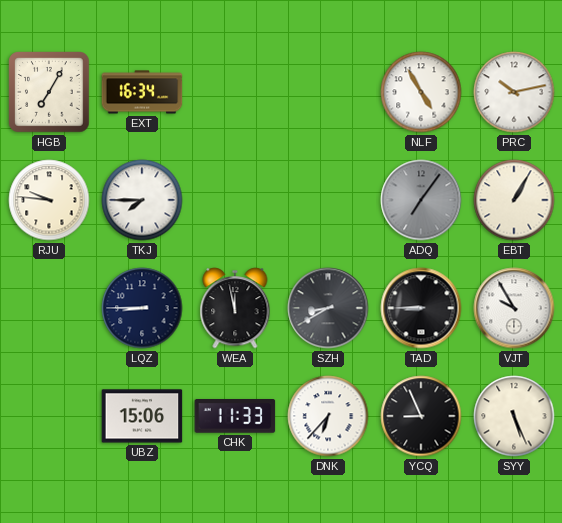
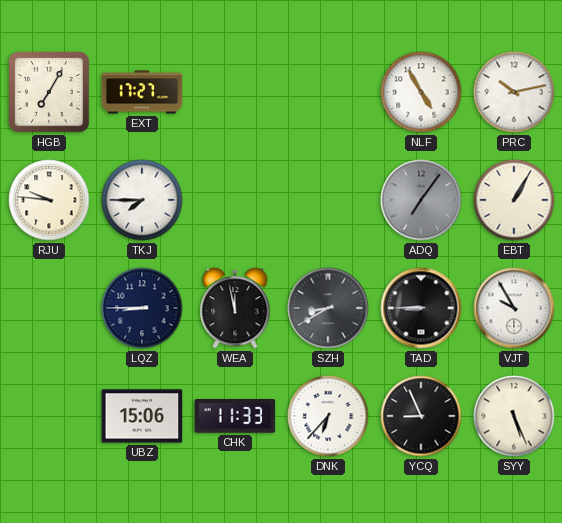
EXT: 16:34 -> 17:27
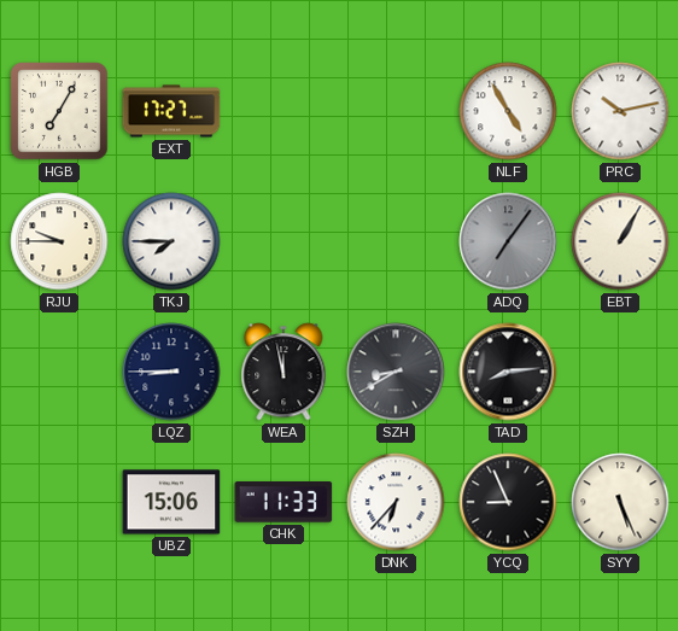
RJU: 9:46 -> 9:45
TAD: 8:45 -> 8:14
VJT: 9:55 -> none
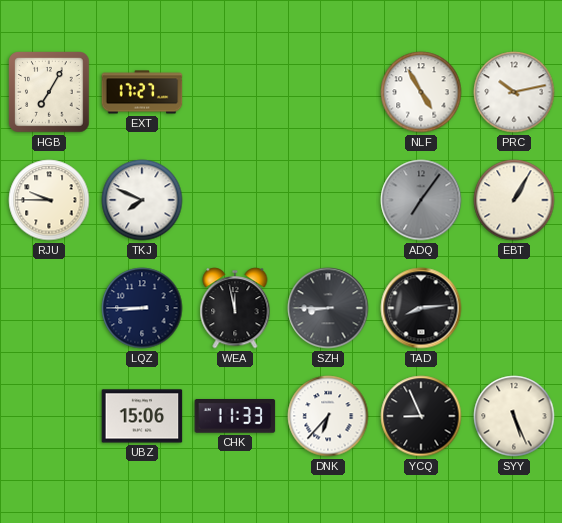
TKJ: 7:45 -> 7:49
SZH: 8:40 -> 8:45
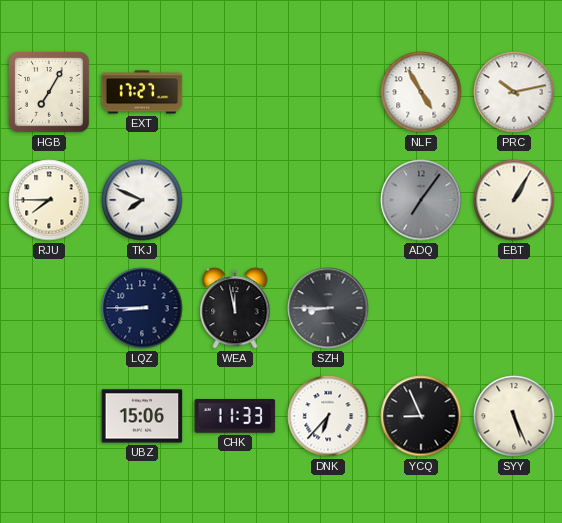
RJU: 9:45 -> 7:45
TAD: 8:14 -> none
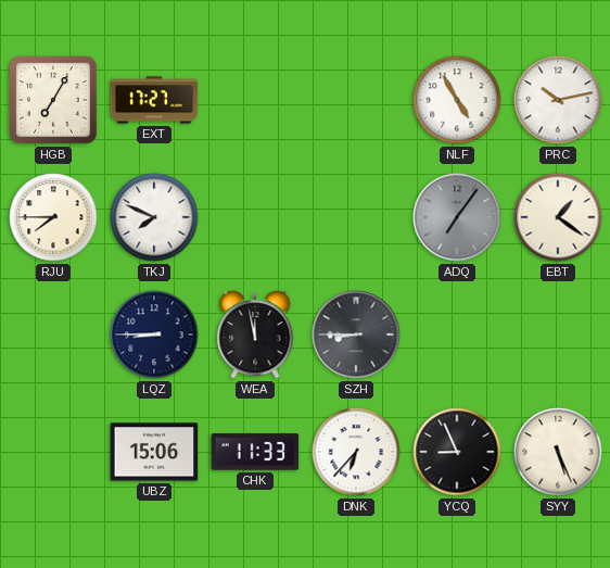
EBT: 1:05 -> 1:21
